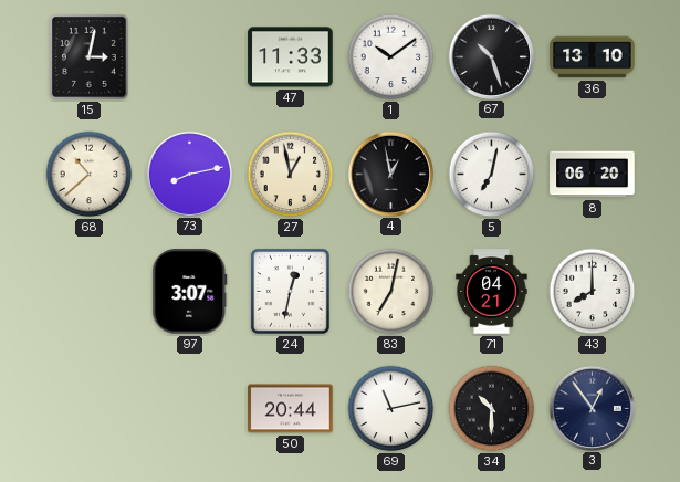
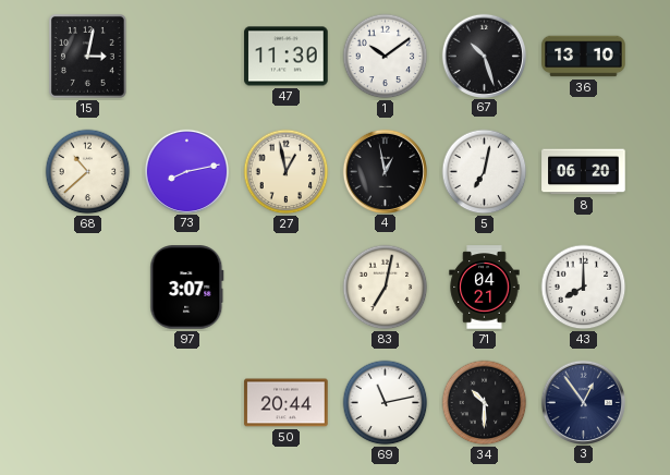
47: 11:33 -> 11:30
24: 12:32 -> none
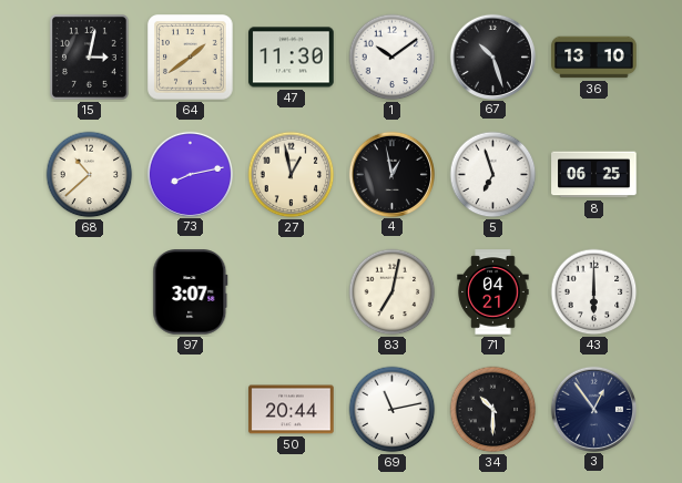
64: none -> 1:39
5: 7:02 -> 6:57
8: 06:20 -> 06:25
43: 8:00 -> 6:00
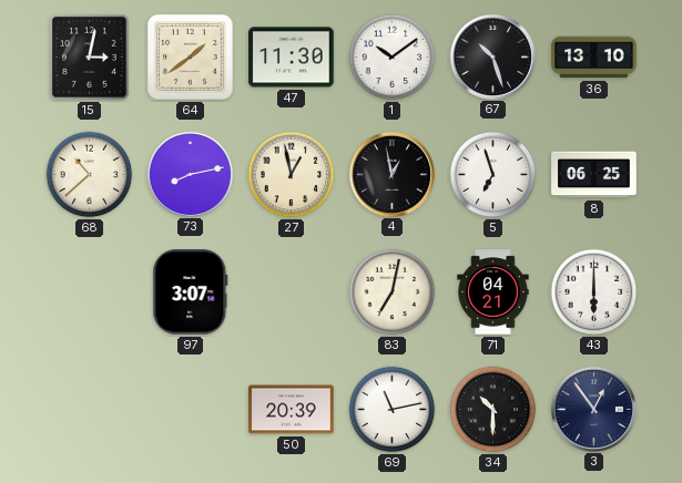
50: 20:44 -> 20:39
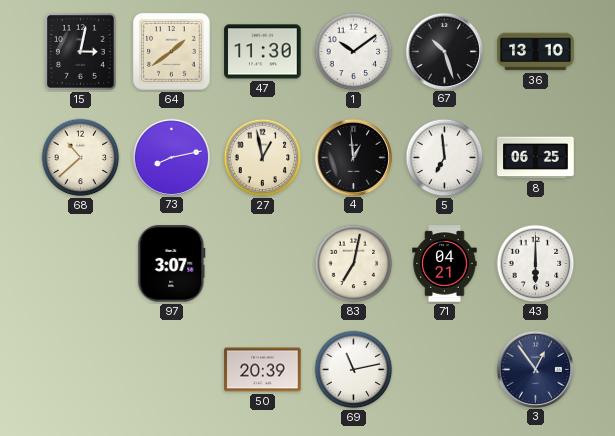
4: 12:58 -> 12:59
5: 6:57 -> 6:59
34: 10:30 -> none
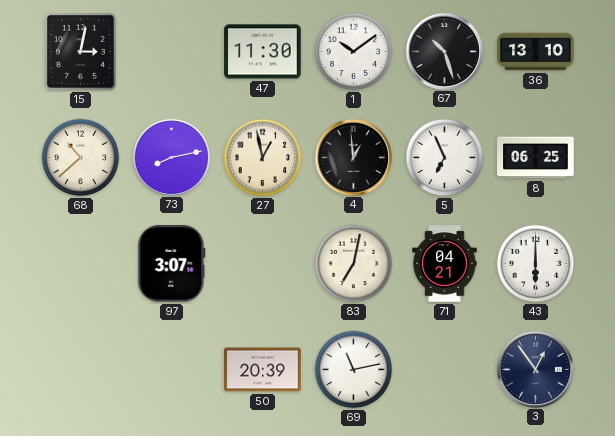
64: 1:39 -> none
5: 6:59 -> 6:56
